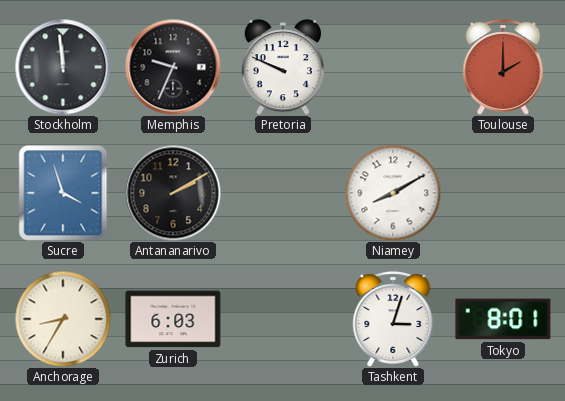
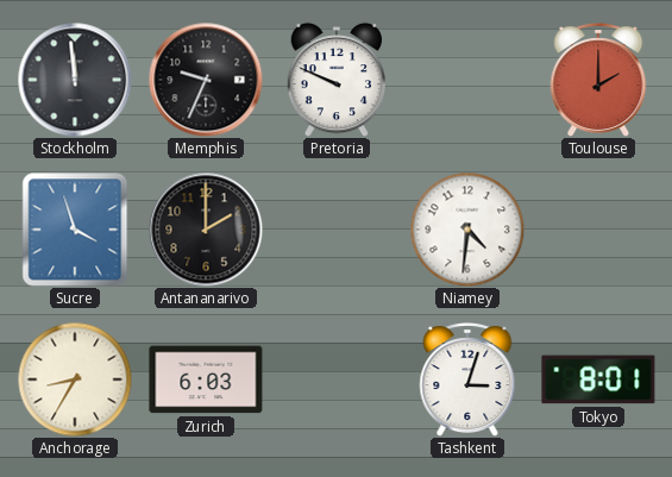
Antananarivo: 2:10 -> 2:00
Niamey: 8:10 -> 4:31
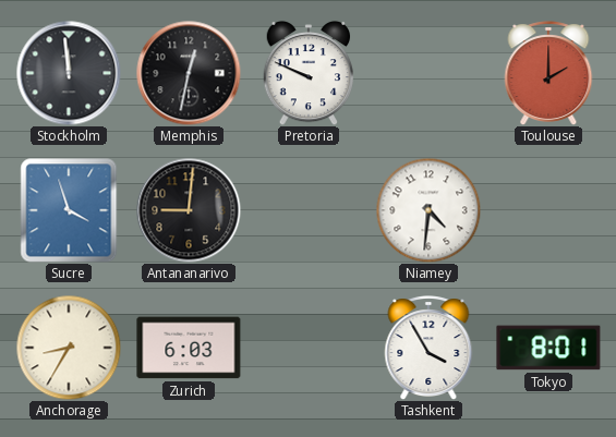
Memphis: 9:34 -> 12:32
Antananarivo: 2:00 -> 9:01
Tashkent: 3:03 -> 3:55
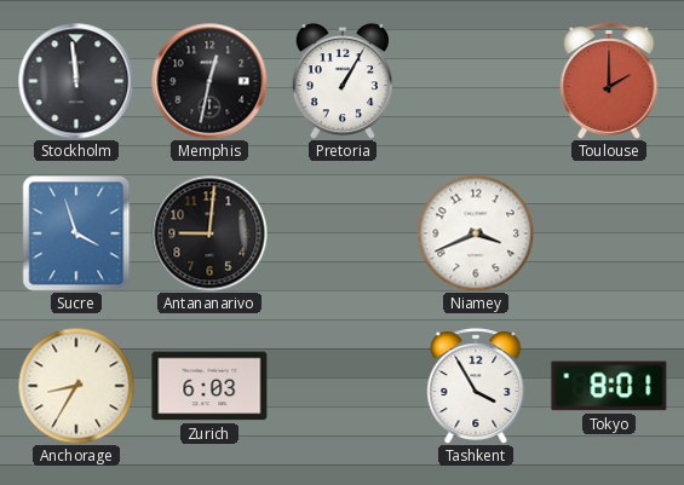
Pretoria: 9:49 -> 1:05
Niamey: 4:31 -> 3:41
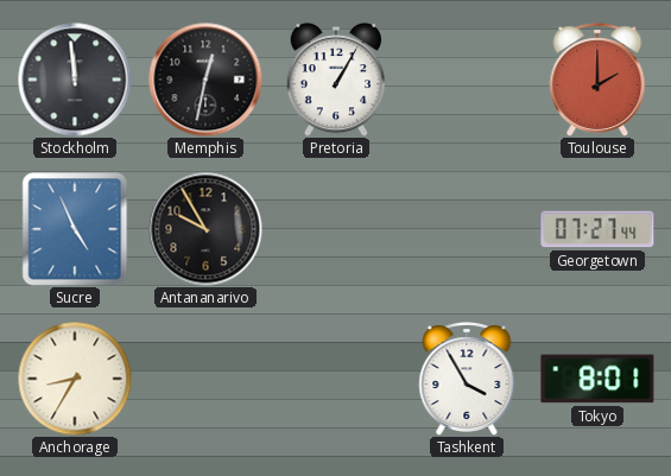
Sucre: 3:57 -> 4:56
Antananarivo: 9:01 -> 9:55
Niamey: 3:41 -> none
Georgetown: none -> 07:27
Zurich: 6:03 -> none
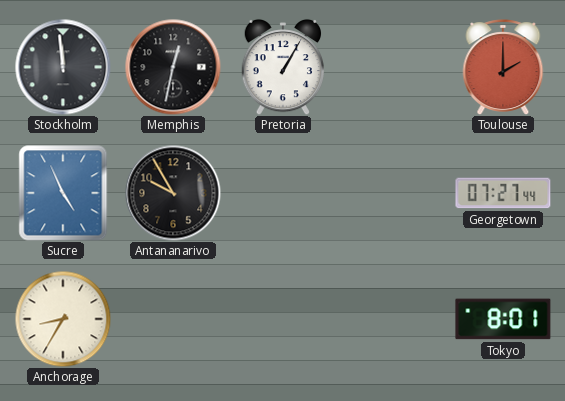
Tashkent: 3:55 -> none
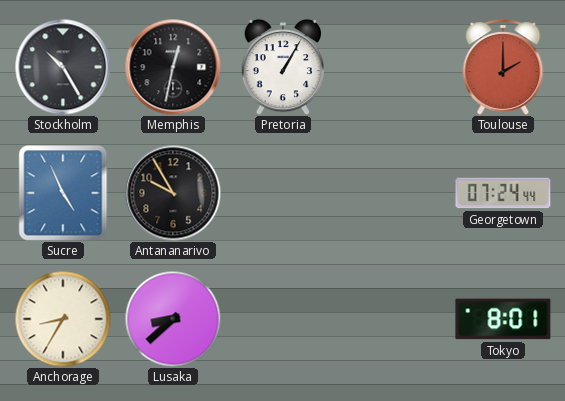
Stockholm: 11:59 -> 10:25
Georgetown: 07:27 -> 07:24
Lusaka: none -> 8:38
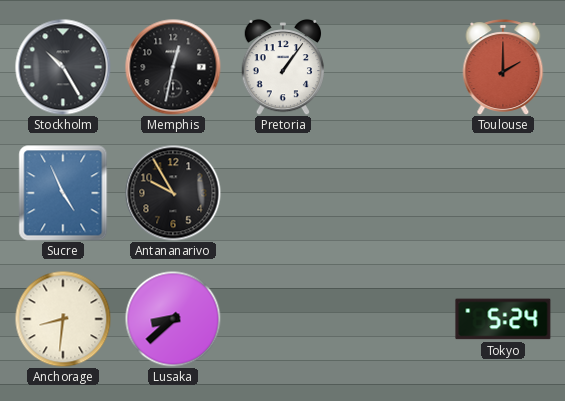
Pretoria: 1:05 -> 1:06
Georgetown: 07:24 -> none
Anchorage: 8:35 -> 8:31
Tokyo: 8:01 -> 5:24
